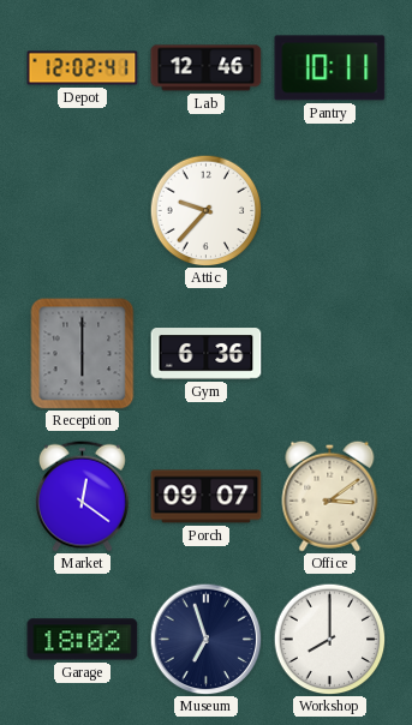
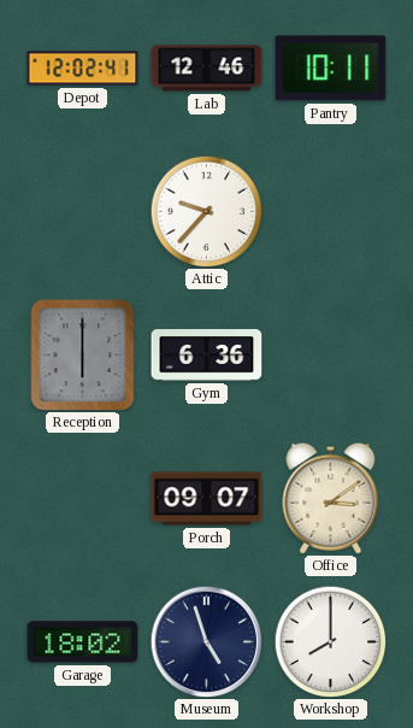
Market: 12:21 -> none
Museum: 6:57 -> 4:57
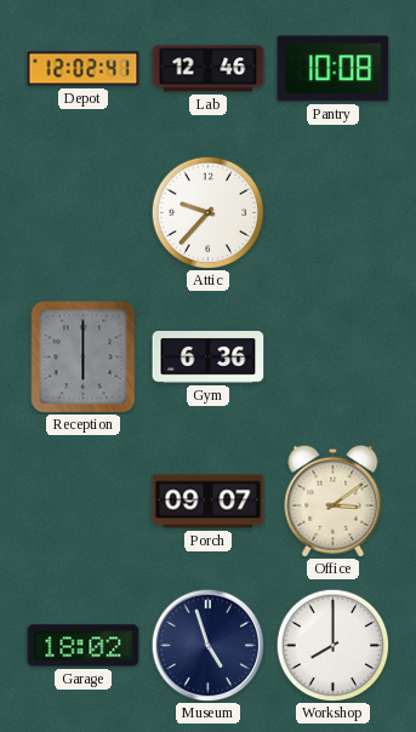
Pantry: 10:11 -> 10:08
